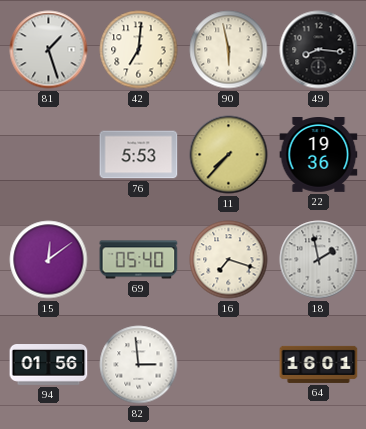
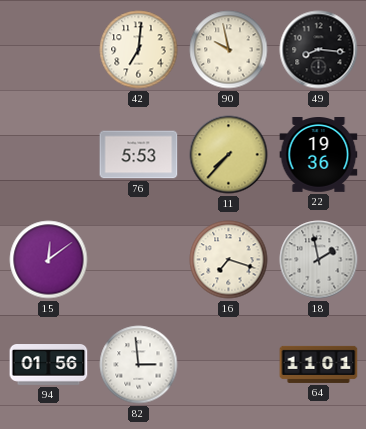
81: 1:27 -> none
90: 5:58 -> 9:58
69: 05:40 -> none
64: 16:01 -> 11:01
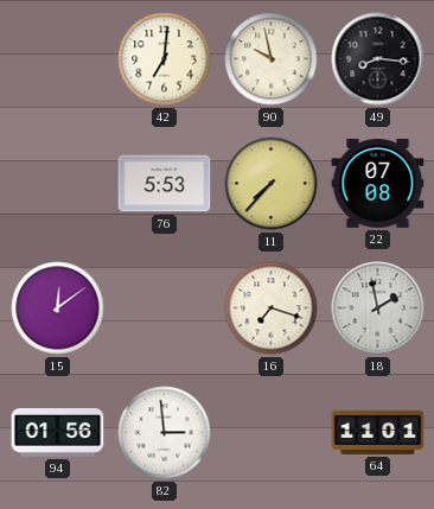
22: 19:36 -> 07:08
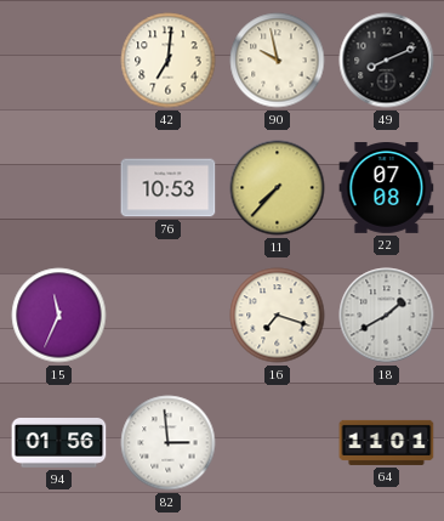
49: 8:16 -> 8:11
76: 5:53 -> 10:53
15: 12:09 -> 11:34
18: 1:58 -> 1:40
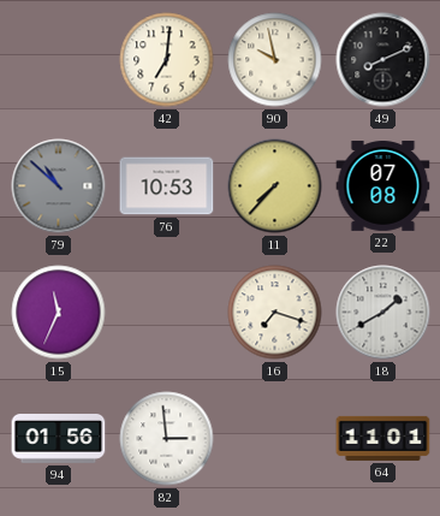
79: none -> 10:52
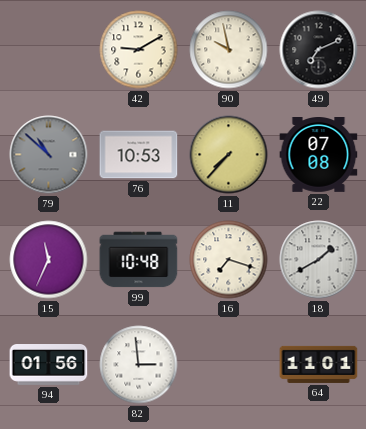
42: 7:01 -> 9:10
49: 8:11 -> 7:11
99: none -> 10:48
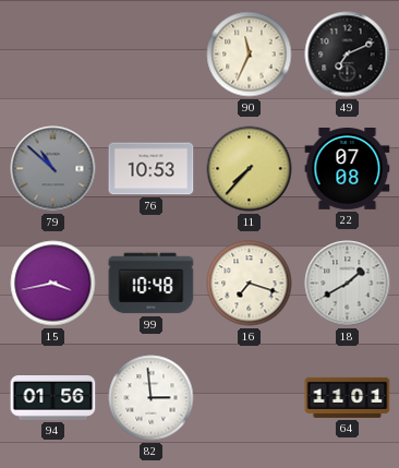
42: 9:10 -> none
90: 9:58 -> 11:34
15: 11:34 -> 3:43
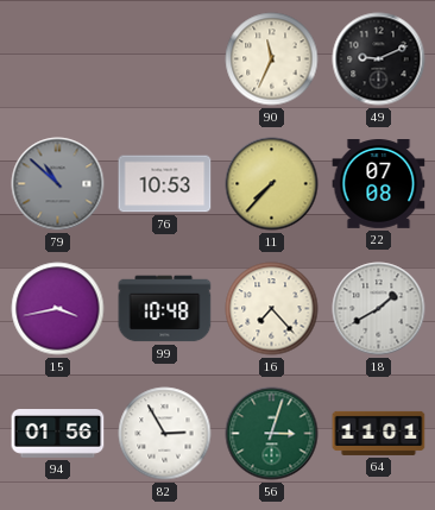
49: 7:11 -> 9:11
16: 7:18 -> 7:23
82: 2:59 -> 2:55
56: none -> 3:03
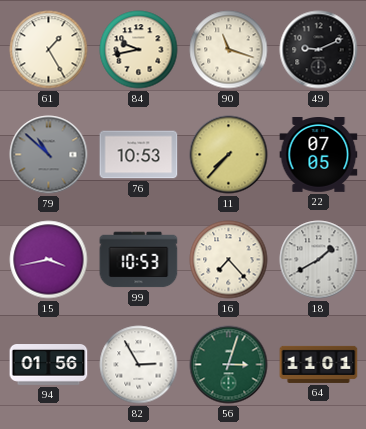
61: none -> 1:25
84: none -> 9:43
90: 11:34 -> 11:18
22: 07:08 -> 07:05
99: 10:48 -> 10:53
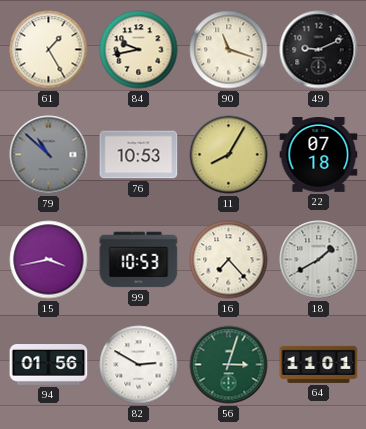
11: 7:37 -> 8:05
22: 07:05 -> 07:18
82: 2:55 -> 2:50
